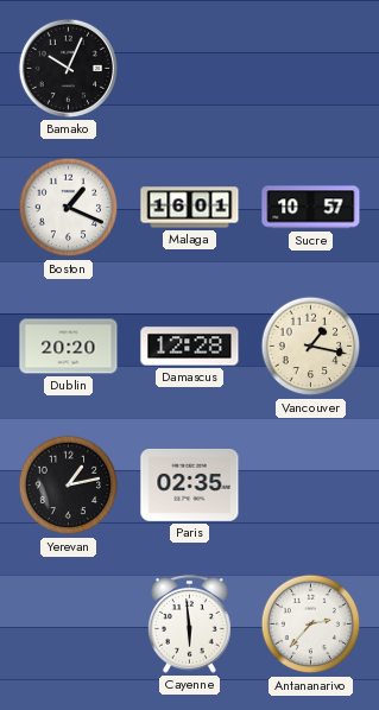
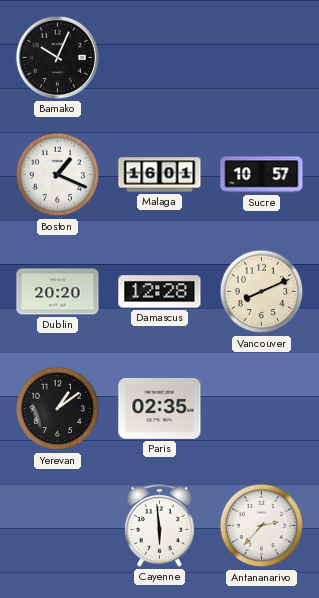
Vancouver: 1:17 -> 8:11
Yerevan: 1:13 -> 1:09
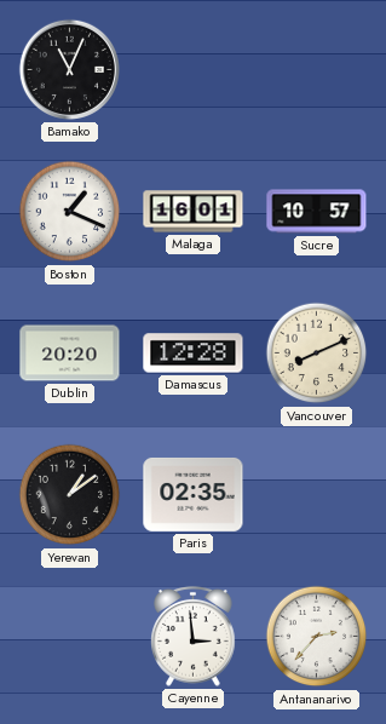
Bamako: 10:04 -> 11:04
Cayenne: 5:59 -> 2:59
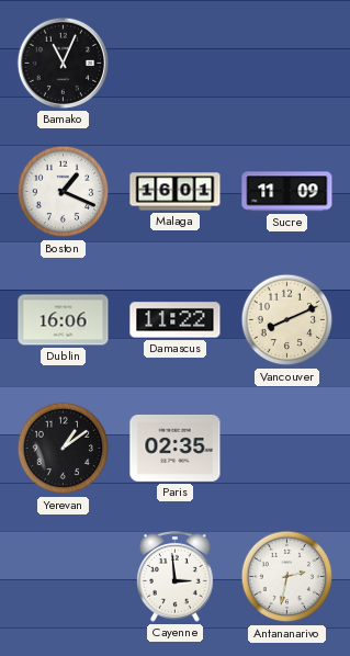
Sucre: 10:57 -> 11:09
Dublin: 20:20 -> 16:06
Damascus: 12:28 -> 11:22
Antananarivo: 2:37 -> 2:32
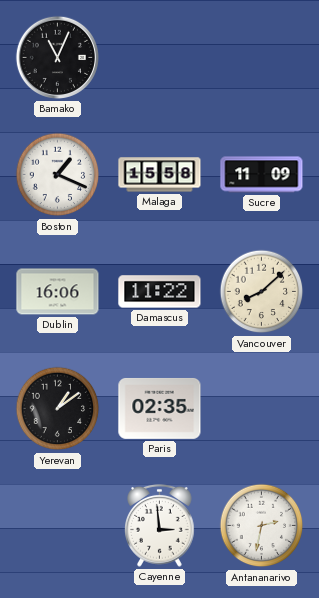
Malaga: 16:01 -> 15:58
Vancouver: 8:11 -> 8:08
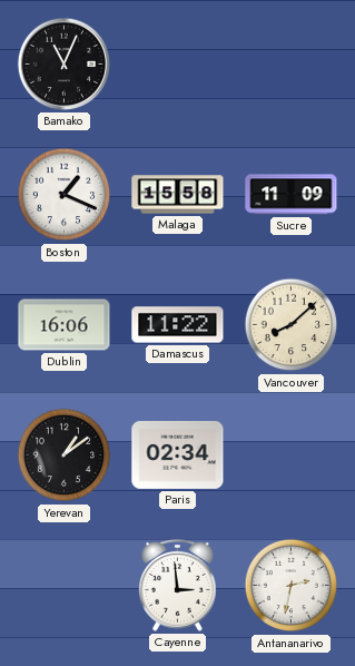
Paris: 02:35 -> 02:34
